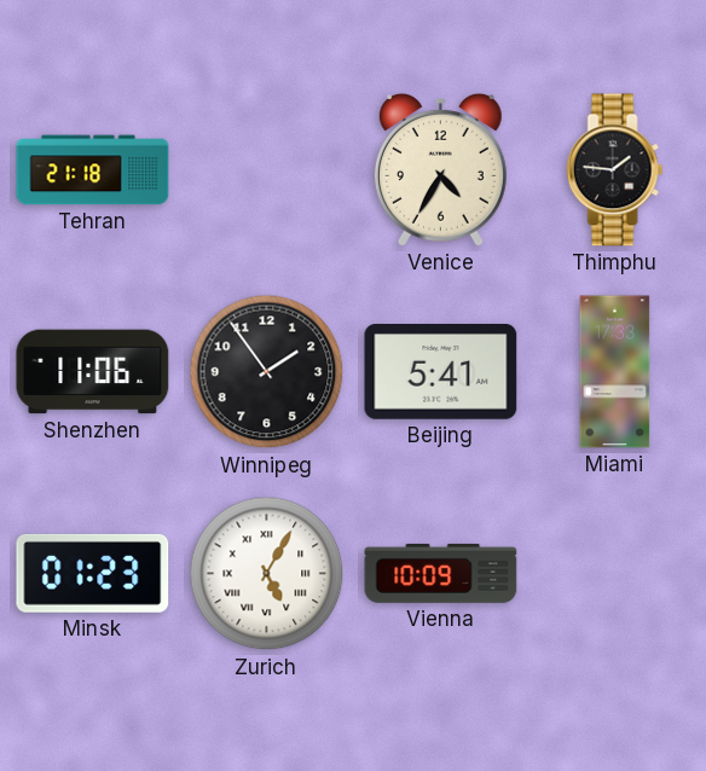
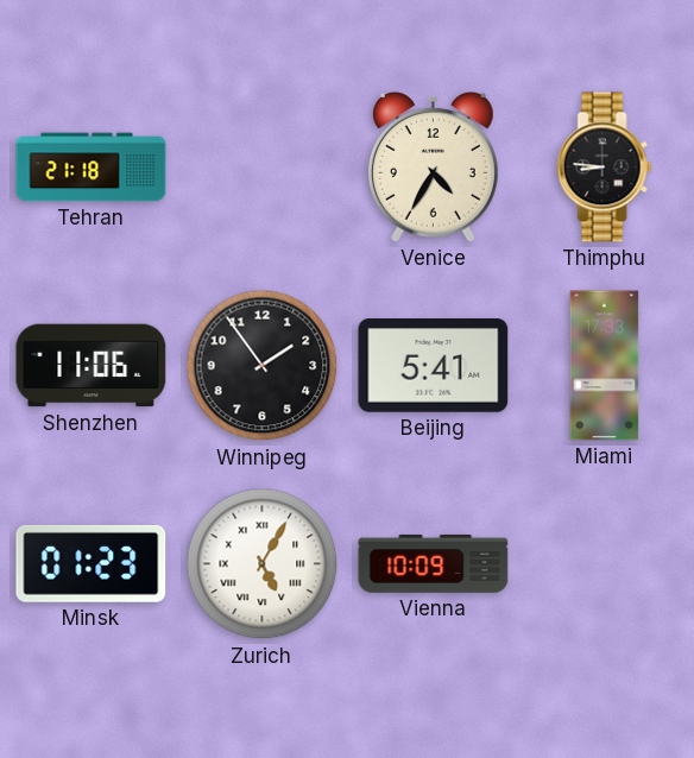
Thimphu: 1:46 -> 8:46
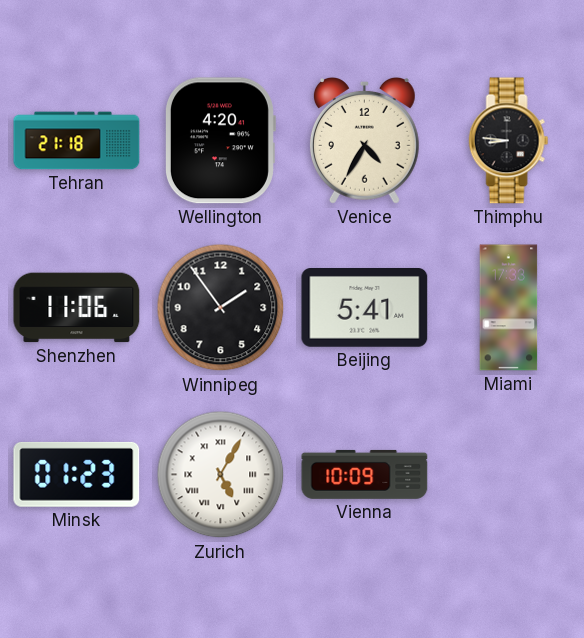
Wellington: none -> 4:20
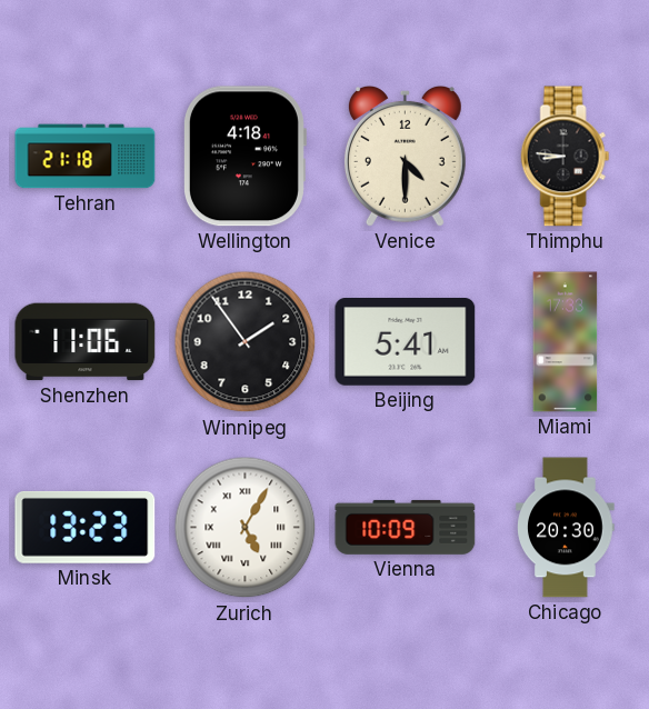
Wellington: 4:20 -> 4:18
Venice: 4:35 -> 4:30
Minsk: 01:23 -> 13:23
Chicago: none -> 20:30
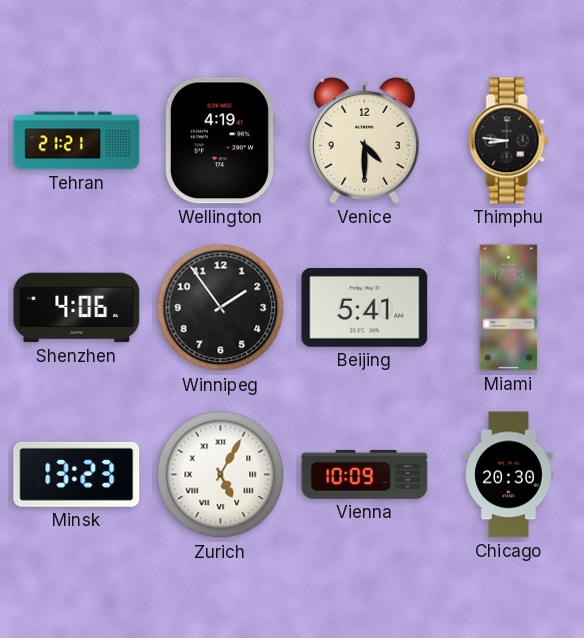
Tehran: 21:18 -> 21:21
Wellington: 4:18 -> 4:19
Shenzhen: 11:06 -> 4:06
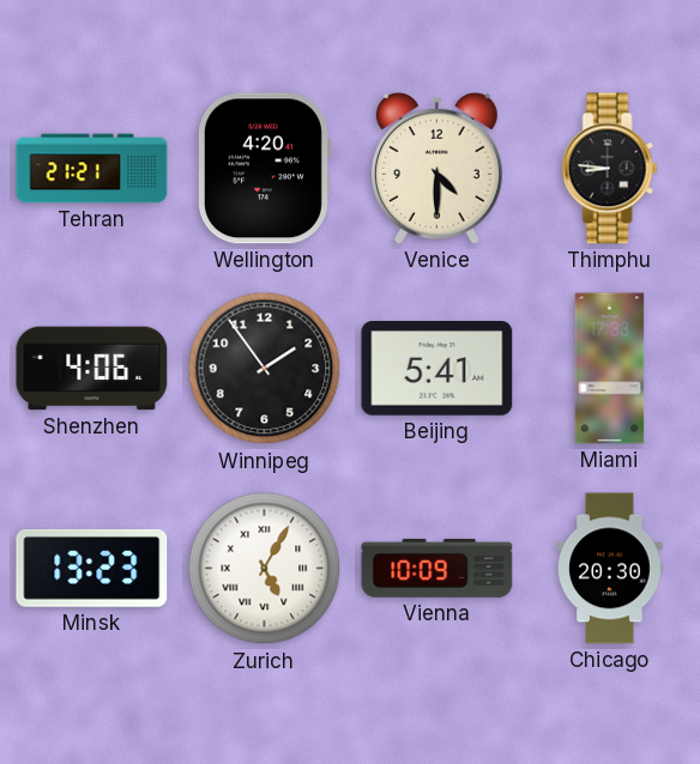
Wellington: 4:19 -> 4:20
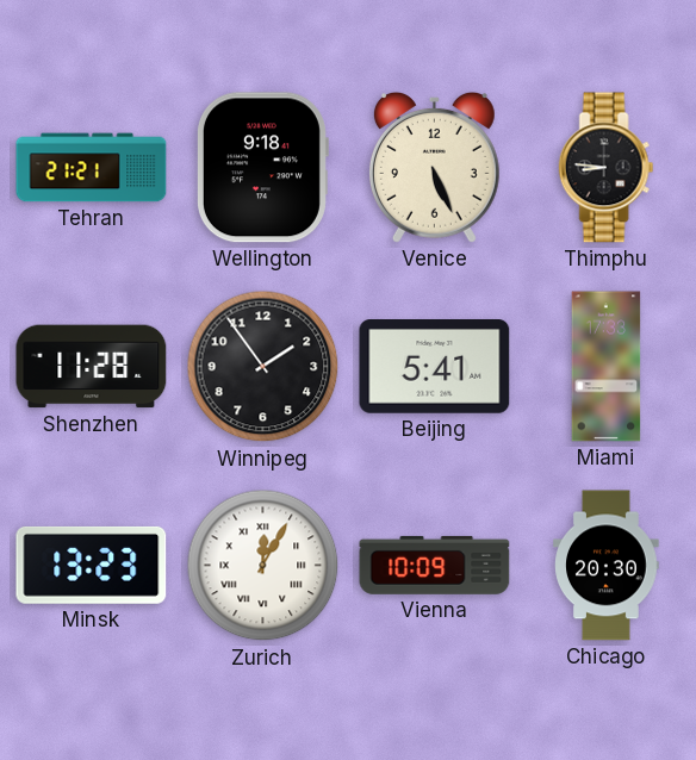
Wellington: 4:20 -> 9:18
Venice: 4:30 -> 5:26
Shenzhen: 4:06 -> 11:28
Zurich: 5:05 -> 12:05
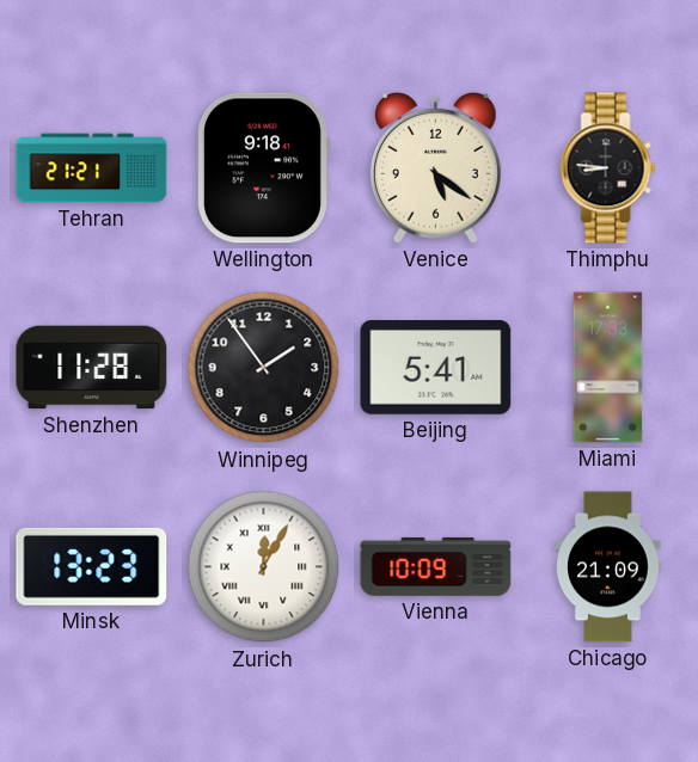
Venice: 5:26 -> 5:21
Chicago: 20:30 -> 21:09
